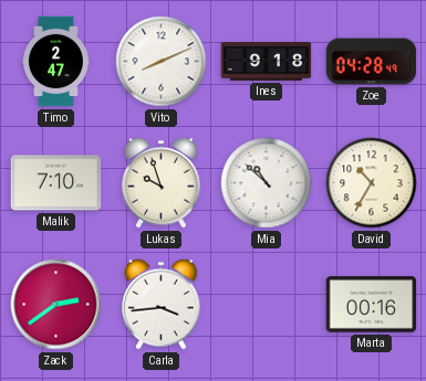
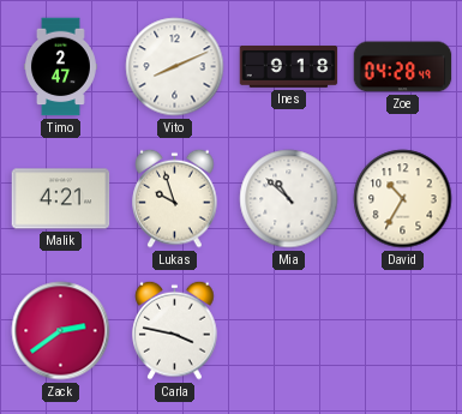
Malik: 7:10 -> 4:21
Carla: 3:44 -> 3:47
Marta: 00:16 -> none
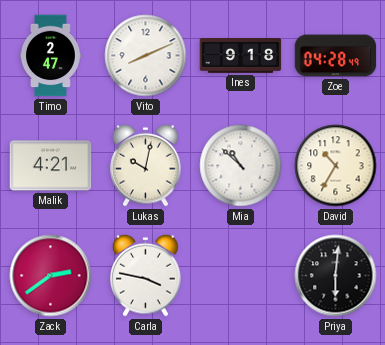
Lukas: 9:57 -> 10:02
Priya: none -> 6:01
